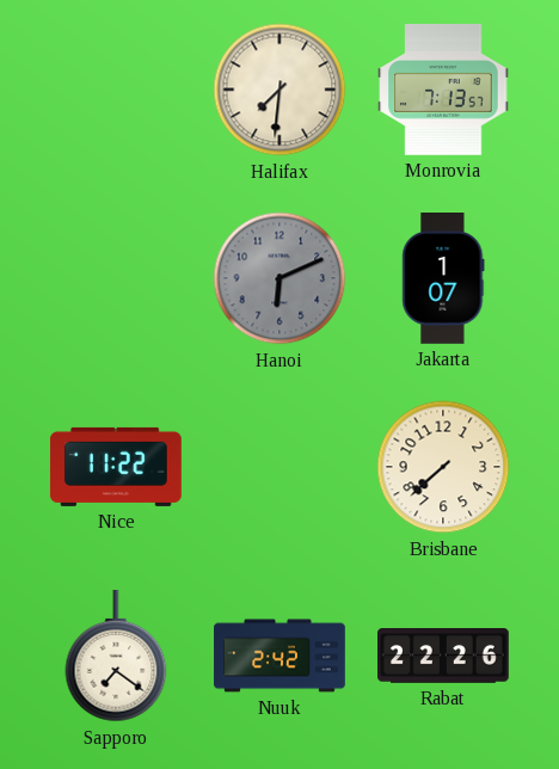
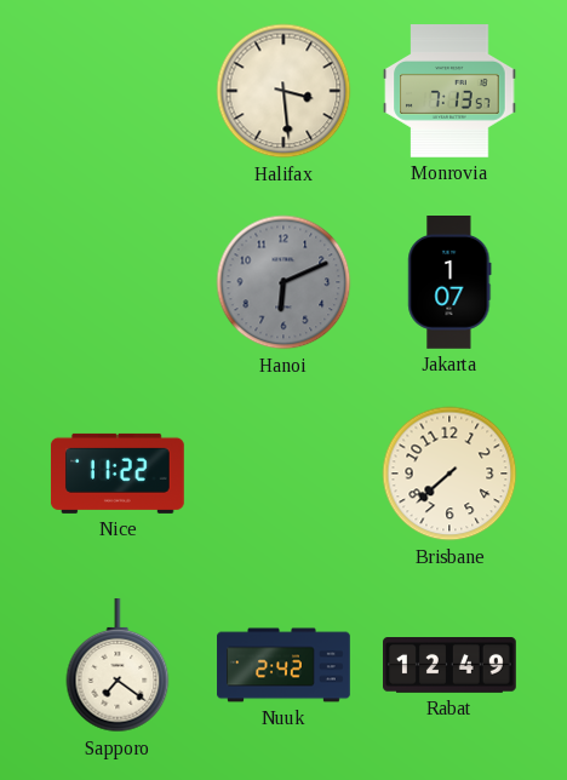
Halifax: 7:31 -> 3:29
Rabat: 22:26 -> 12:49
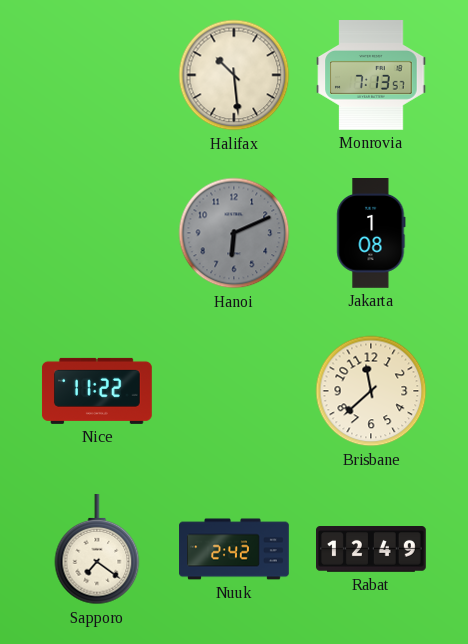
Halifax: 3:29 -> 10:29
Jakarta: 1:07 -> 1:08
Brisbane: 7:38 -> 11:38
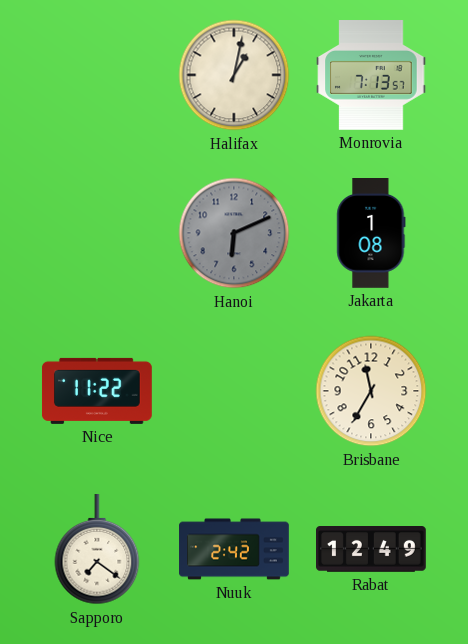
Halifax: 10:29 -> 1:02
Brisbane: 11:38 -> 11:35
